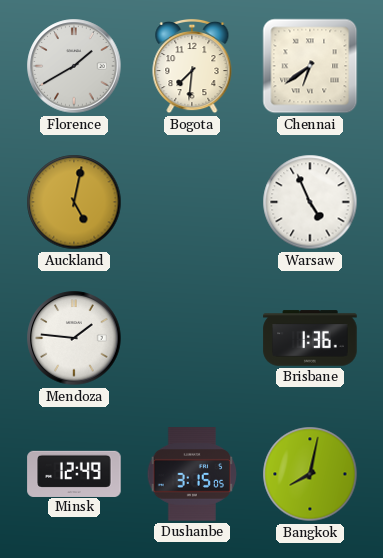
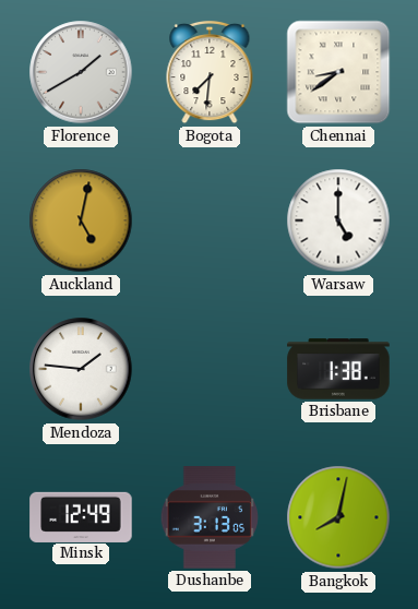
Chennai: 6:39 -> 8:39
Warsaw: 4:56 -> 5:00
Brisbane: 1:36 -> 1:38
Dushanbe: 3:15 -> 3:13
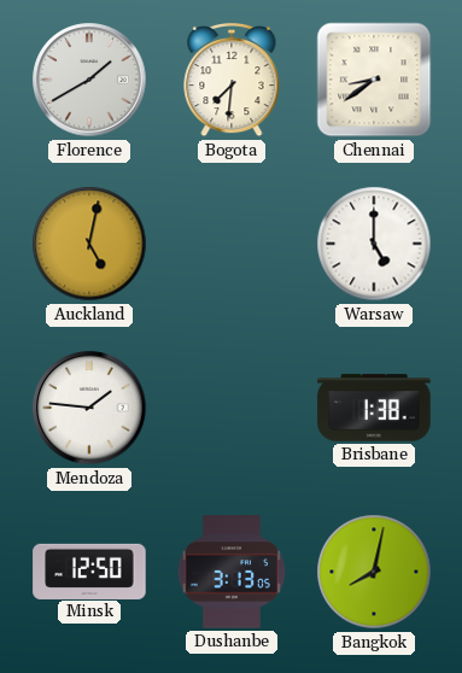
Minsk: 12:49 -> 12:50
